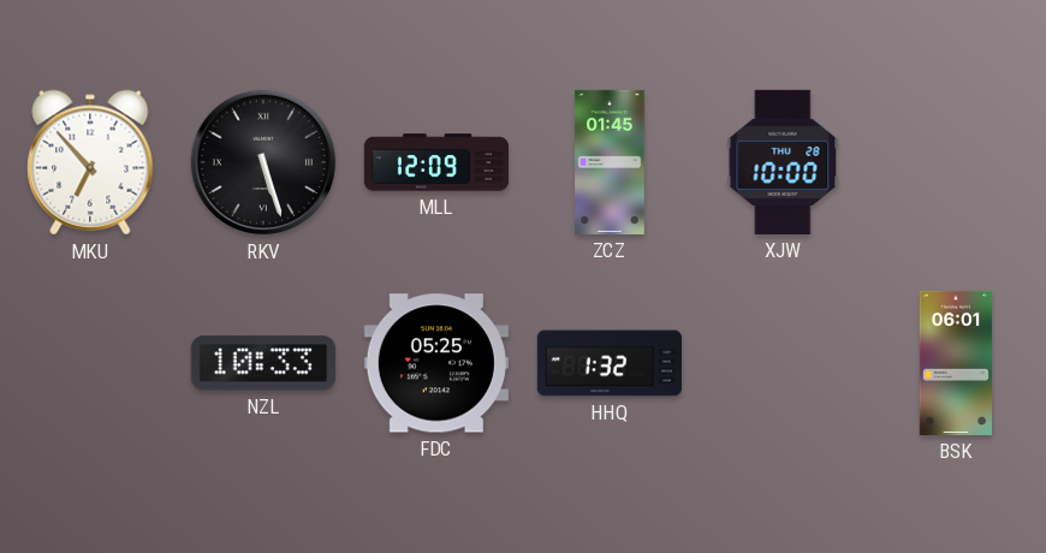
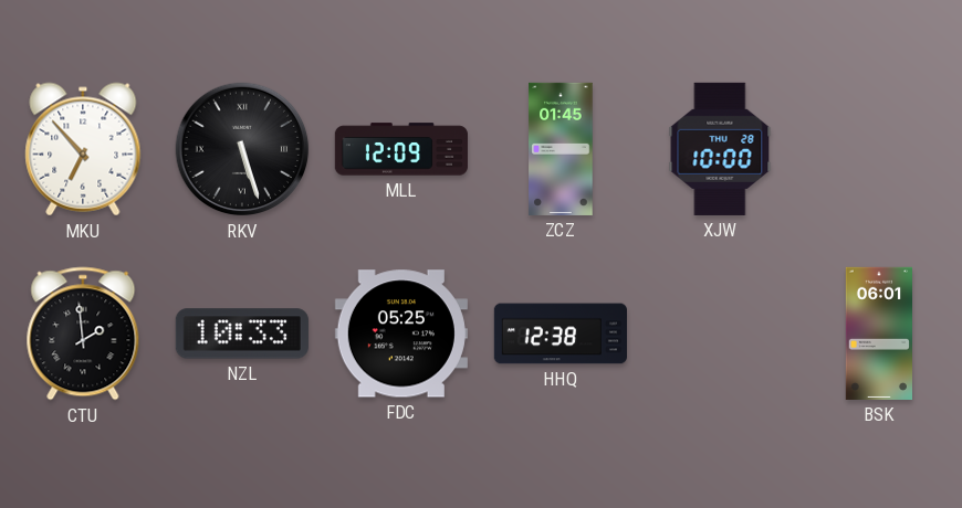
CTU: none -> 1:59
HHQ: 1:32 -> 12:38
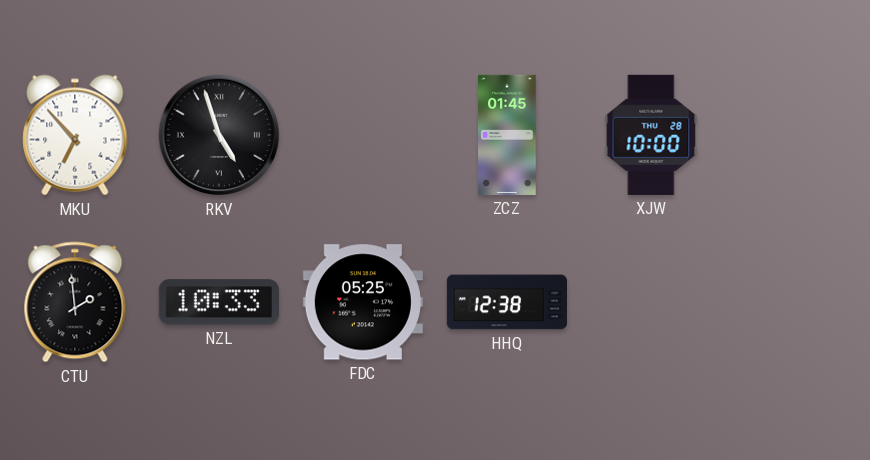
RKV: 5:27 -> 4:57
MLL: 12:09 -> none
BSK: 06:01 -> none
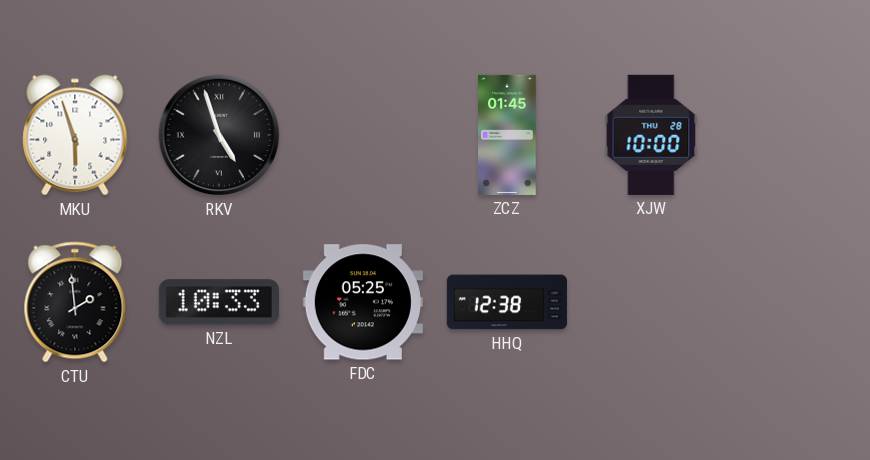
MKU: 6:53 -> 5:57
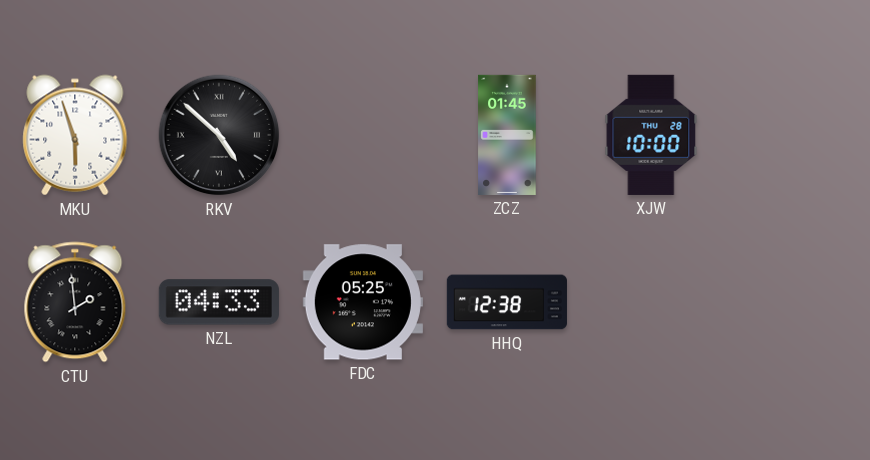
RKV: 4:57 -> 4:52
NZL: 10:33 -> 04:33
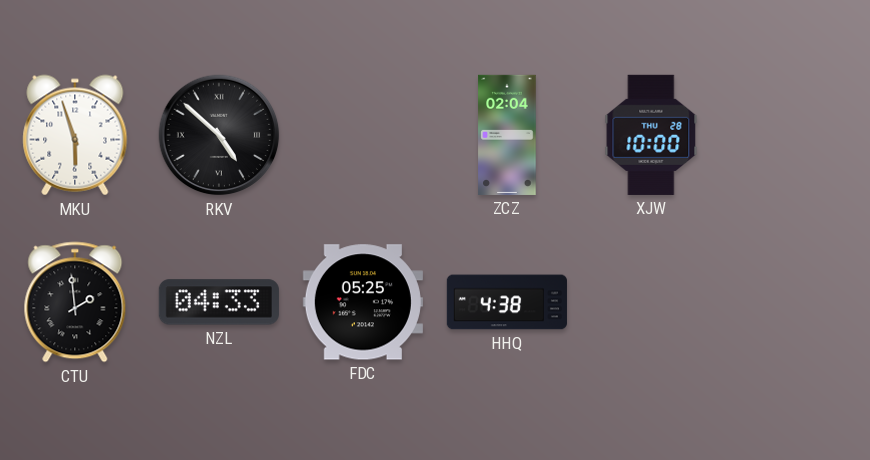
ZCZ: 01:45 -> 02:04
HHQ: 12:38 -> 4:38
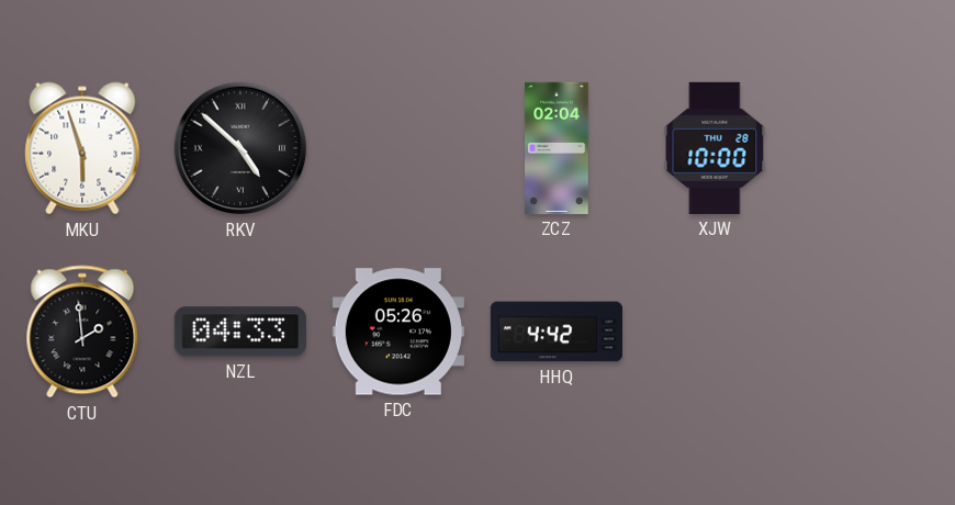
FDC: 05:25 -> 05:26
HHQ: 4:38 -> 4:42
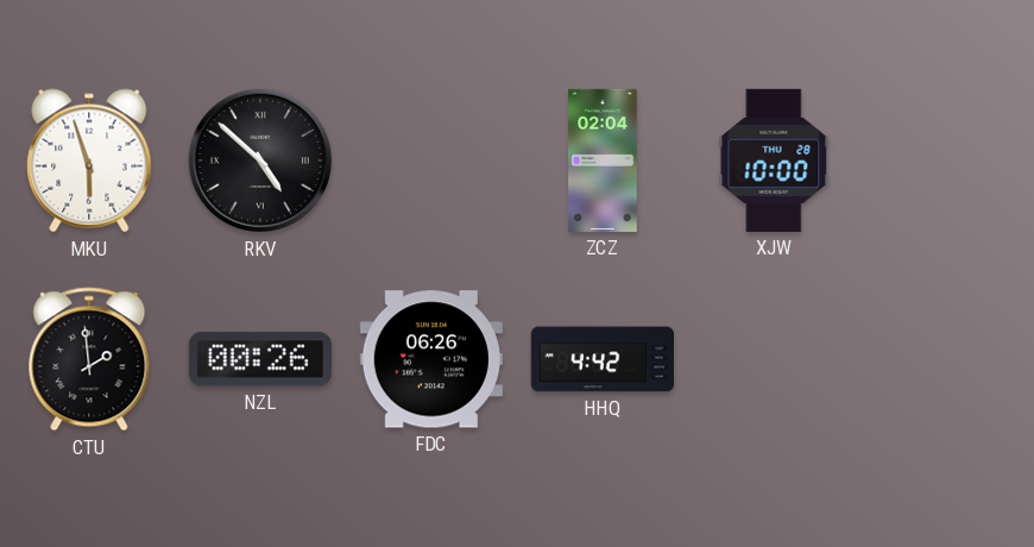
NZL: 04:33 -> 00:26
FDC: 05:26 -> 06:26
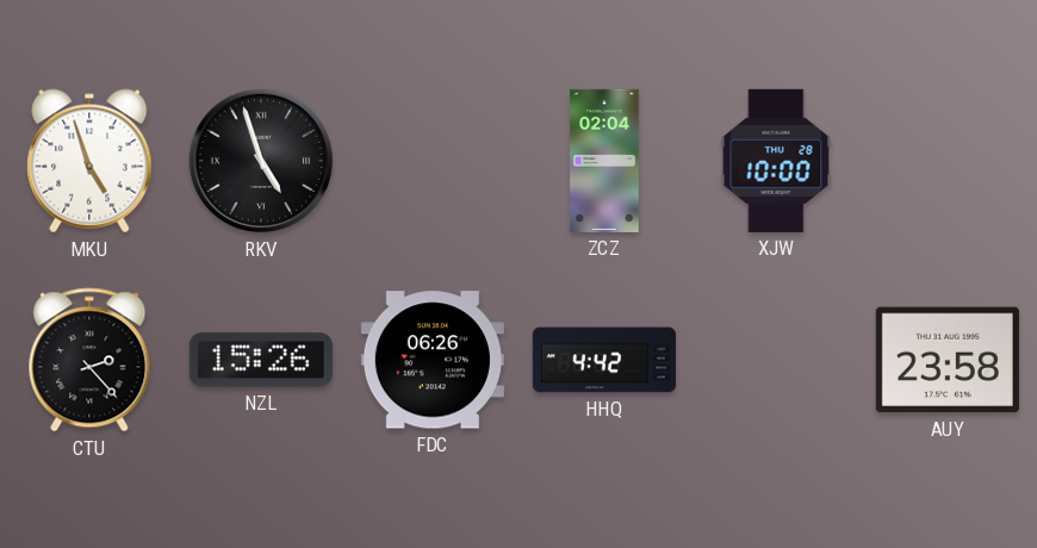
MKU: 5:57 -> 4:57
RKV: 4:52 -> 4:57
CTU: 1:59 -> 2:23
NZL: 00:26 -> 15:26
AUY: none -> 23:58
